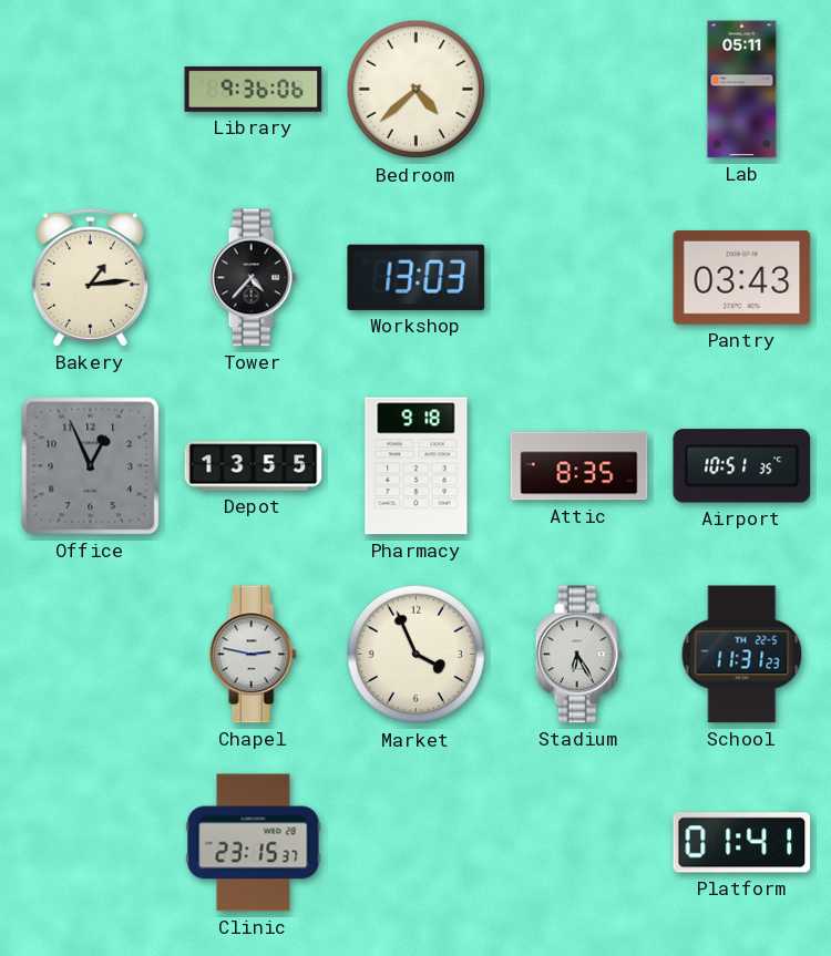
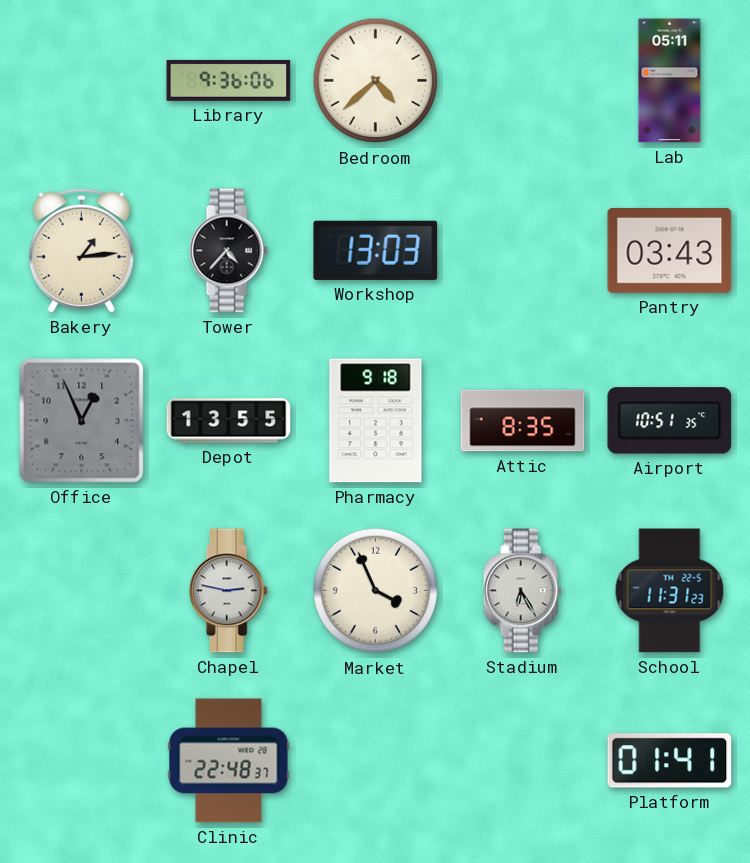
Clinic: 23:15 -> 22:48
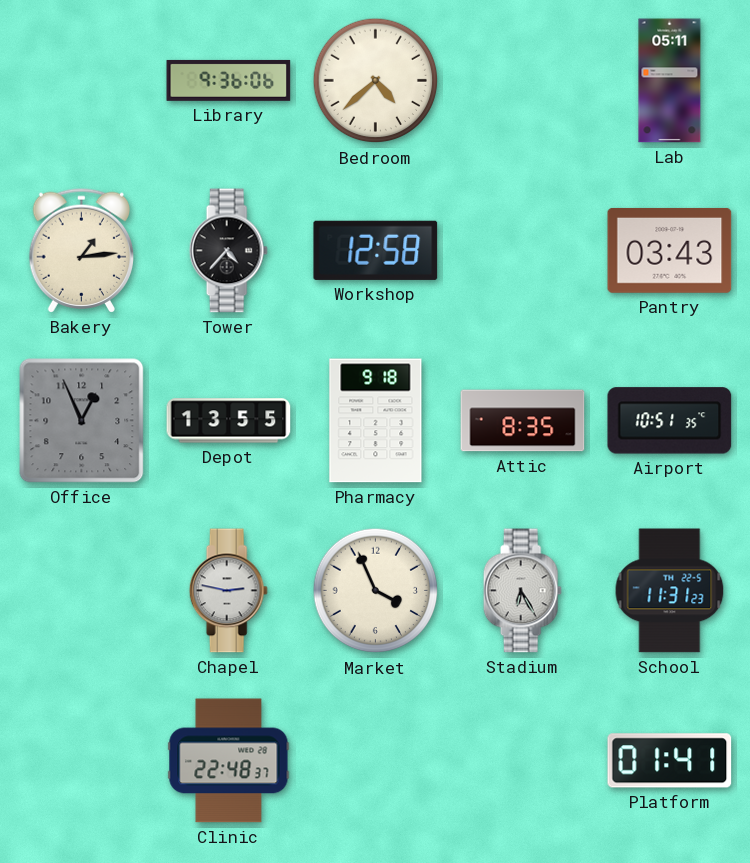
Workshop: 13:03 -> 12:58
